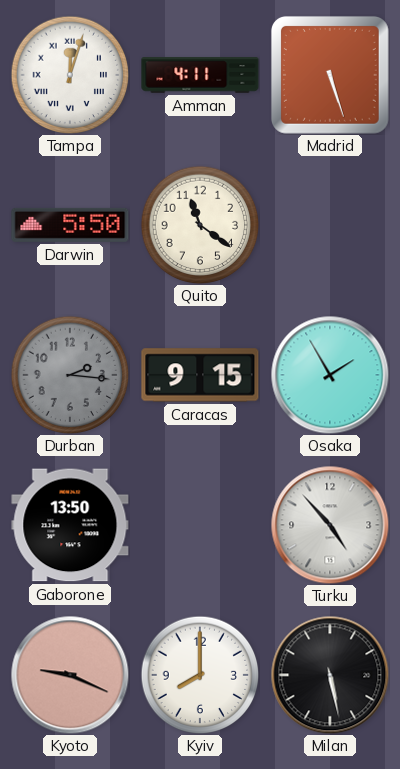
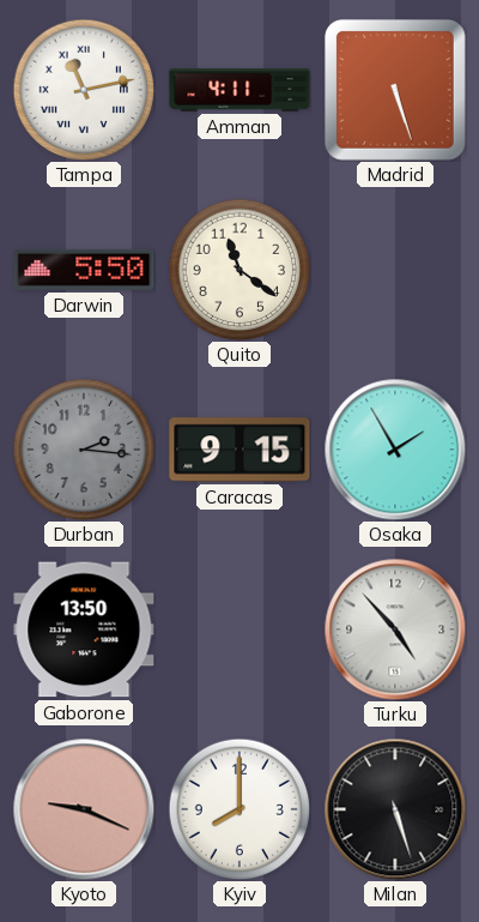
Tampa: 12:03 -> 11:13
Milan: 5:28 -> 5:27
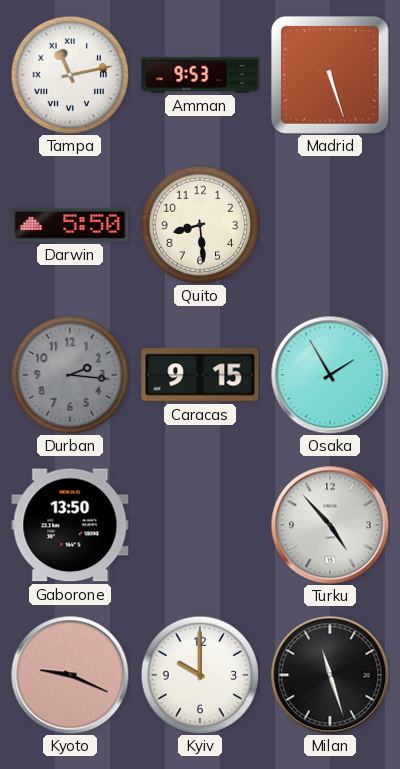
Amman: 4:11 -> 9:53
Quito: 11:21 -> 8:29
Kyiv: 8:00 -> 10:00
Milan: 5:27 -> 11:27
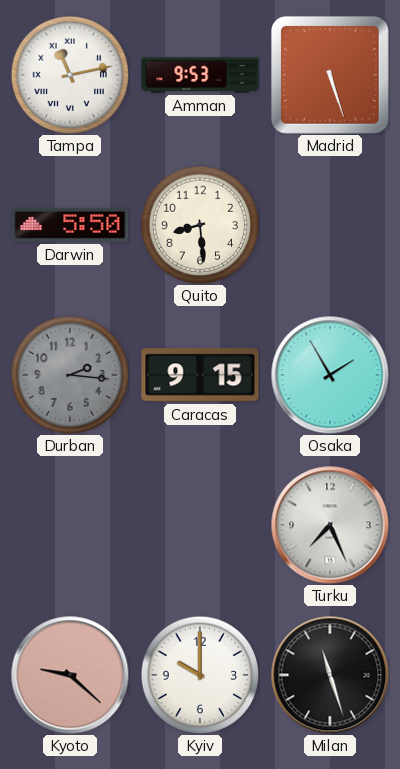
Gaborone: 13:50 -> none
Turku: 4:53 -> 7:26
Kyoto: 9:19 -> 9:22
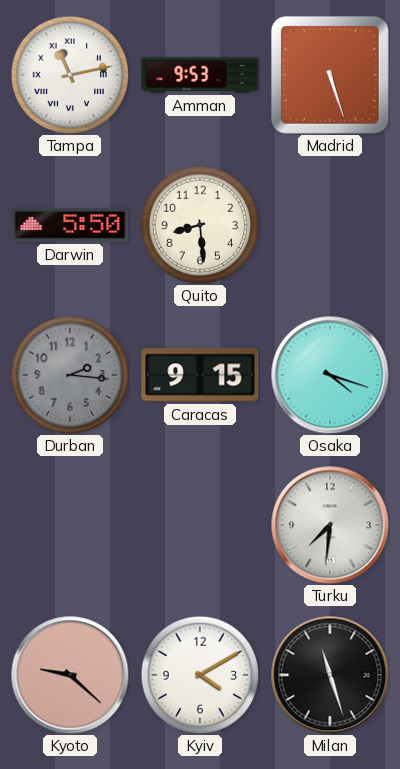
Osaka: 1:55 -> 4:18
Turku: 7:26 -> 7:31
Kyiv: 10:00 -> 4:10
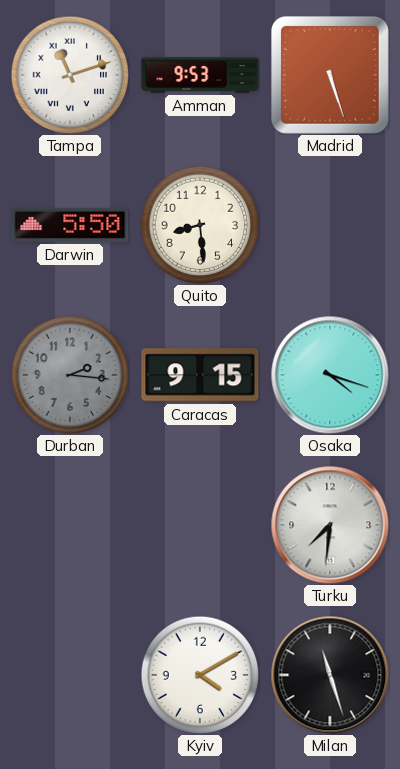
Tampa: 11:13 -> 11:12
Kyoto: 9:22 -> none
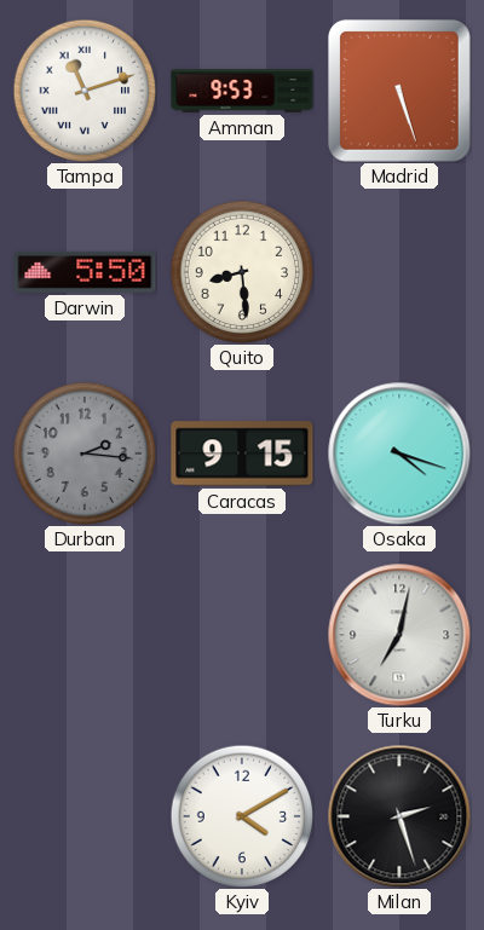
Turku: 7:31 -> 7:02
Milan: 11:27 -> 2:27
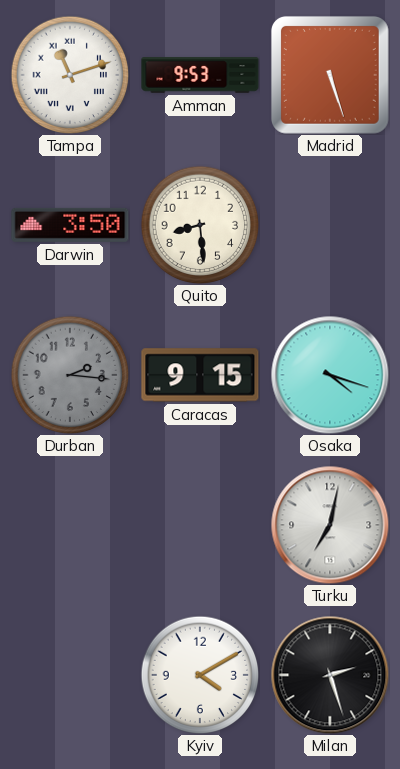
Darwin: 5:50 -> 3:50
